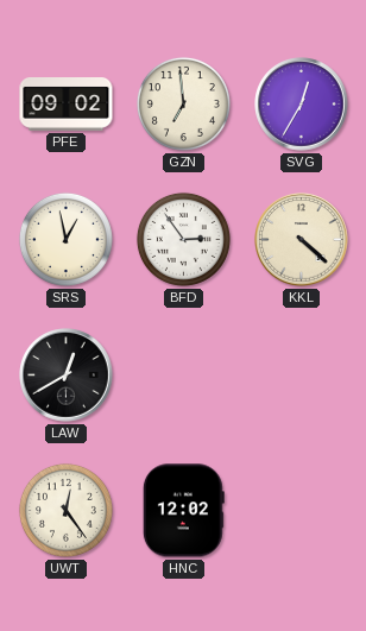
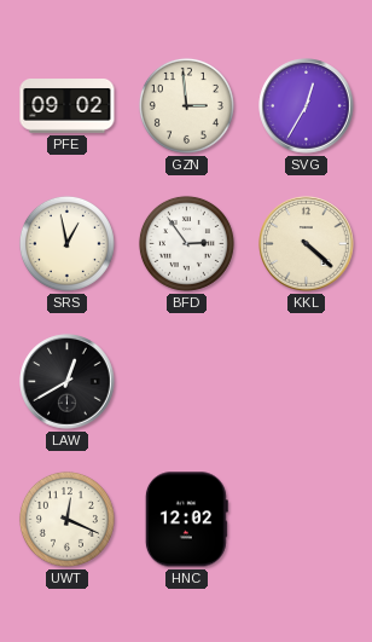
GZN: 6:59 -> 2:59
UWT: 12:24 -> 12:19
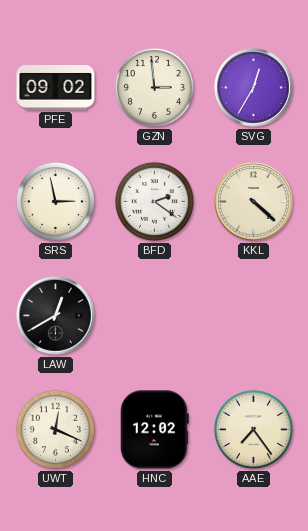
SRS: 12:58 -> 2:58
BFD: 2:54 -> 2:21
AAE: none -> 7:24
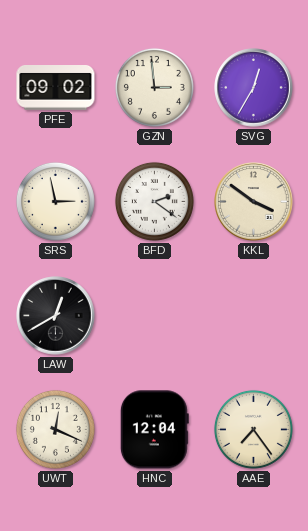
KKL: 4:22 -> 3:51
HNC: 12:02 -> 12:04
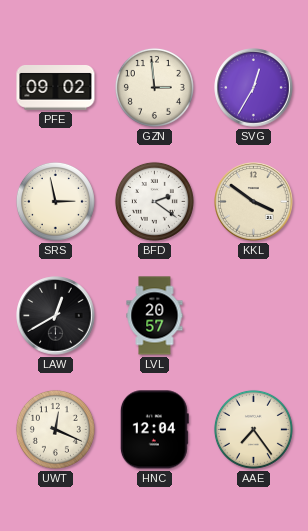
LVL: none -> 20:57
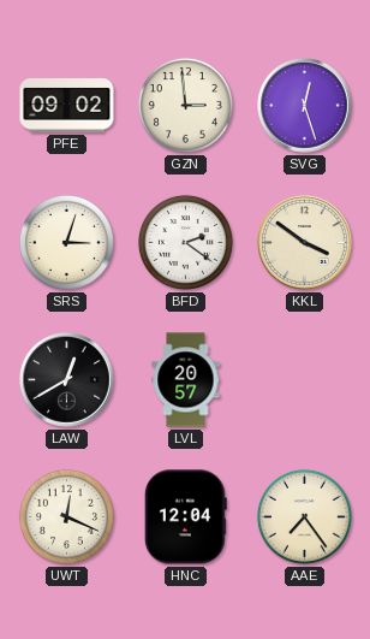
SVG: 12:35 -> 12:27
SRS: 2:58 -> 3:03
